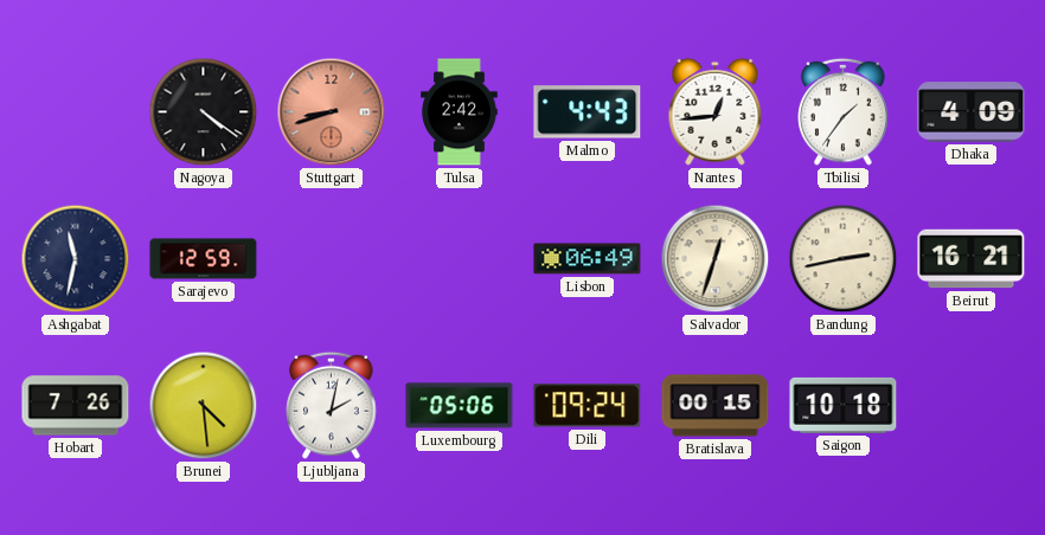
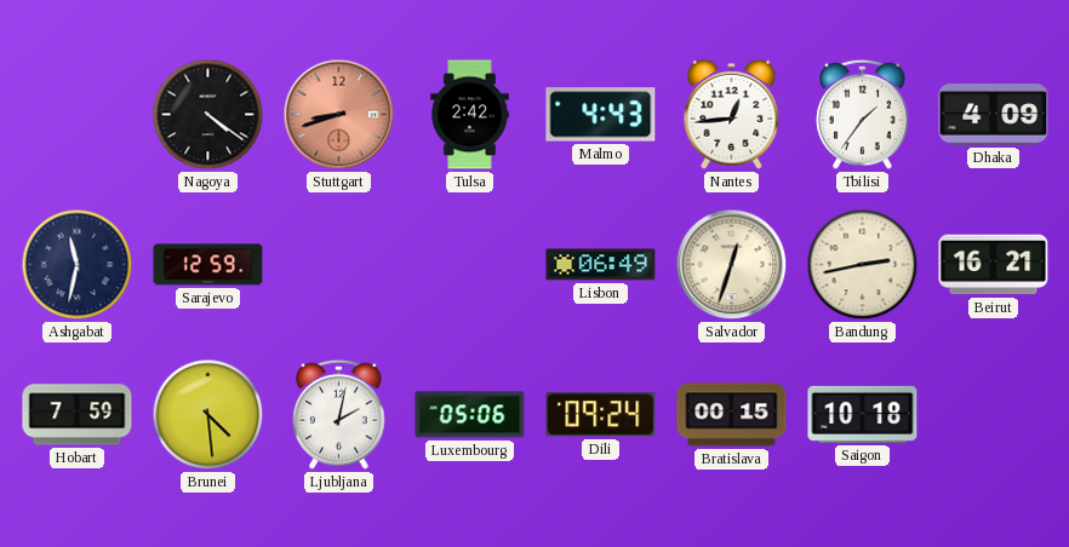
Hobart: 7:26 -> 7:59
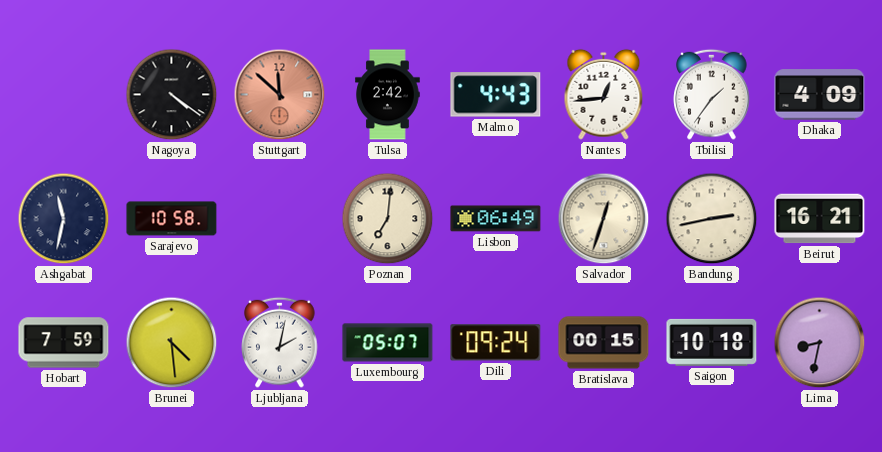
Stuttgart: 8:42 -> 11:52
Sarajevo: 12:59 -> 10:58
Poznan: none -> 7:01
Luxembourg: 05:06 -> 05:07
Lima: none -> 8:32
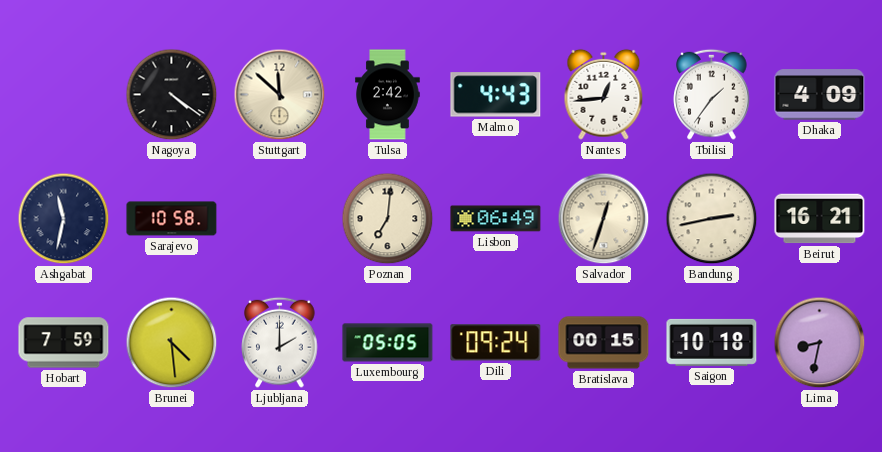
Stuttgart dial: salmon -> cream
Ljubljana: 2:02 -> 2:00
Luxembourg: 05:07 -> 05:05
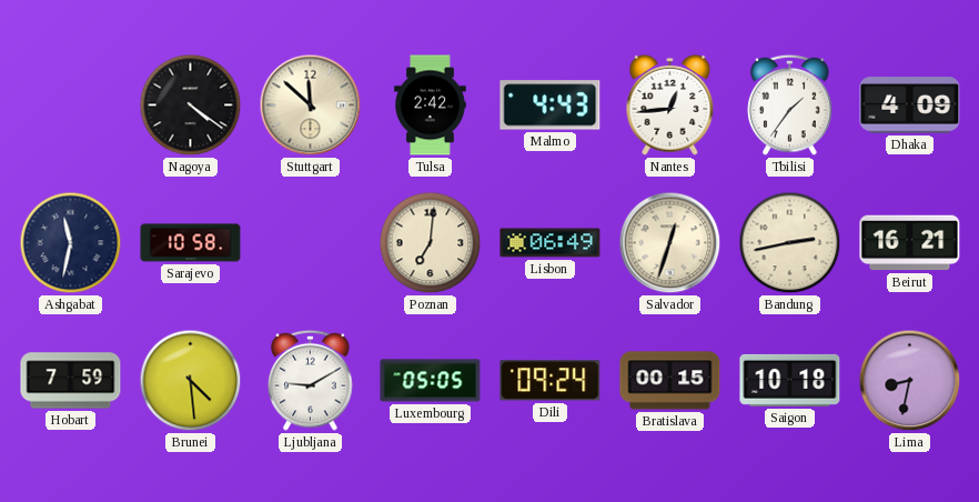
Ljubljana: 2:00 -> 9:10
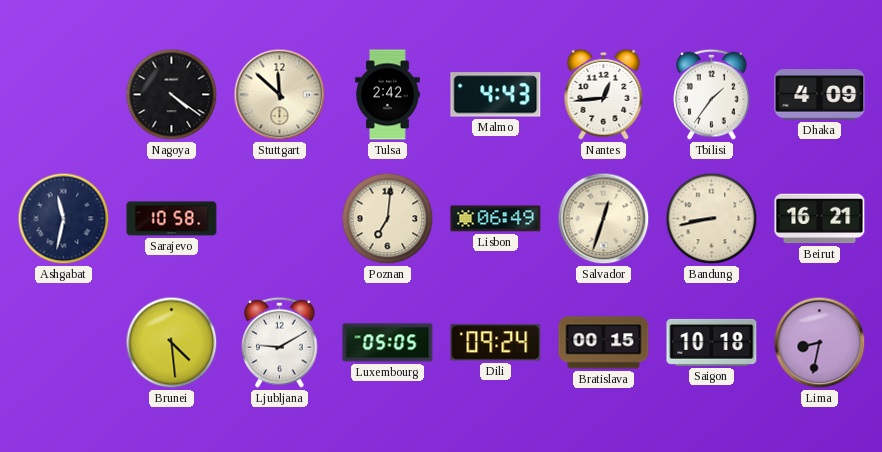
Bandung: 2:43 -> 8:43
Hobart: 7:59 -> none
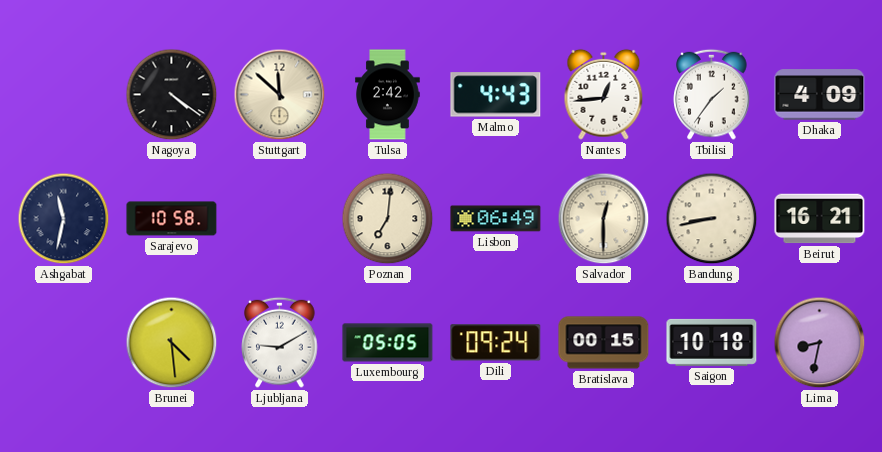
Salvador: 12:33 -> 12:30
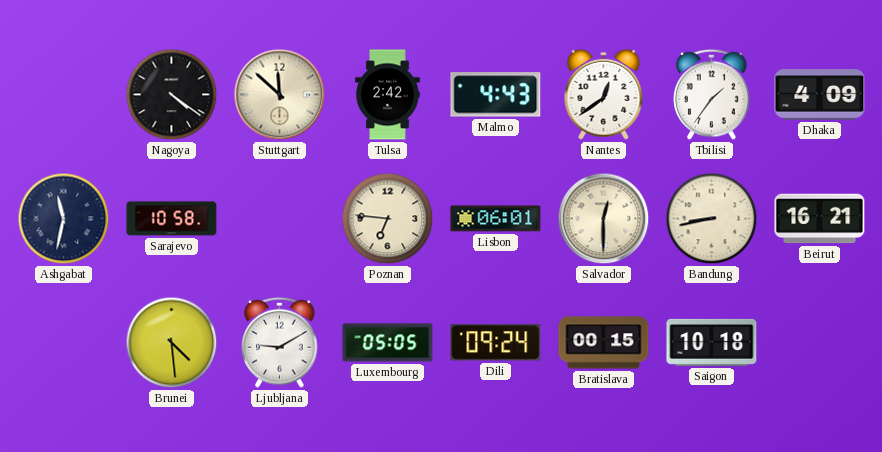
Nantes: 12:44 -> 12:39
Poznan: 7:01 -> 6:46
Lisbon: 06:49 -> 06:01
Lima: 8:32 -> none
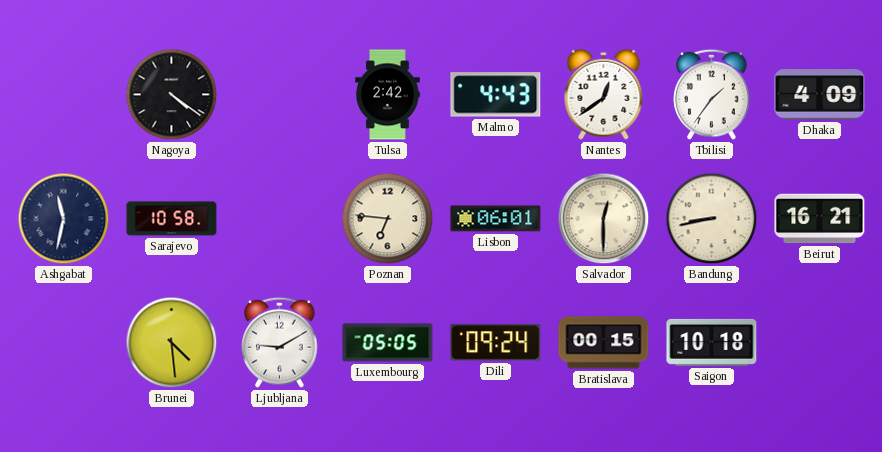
Stuttgart: 11:52 -> none
